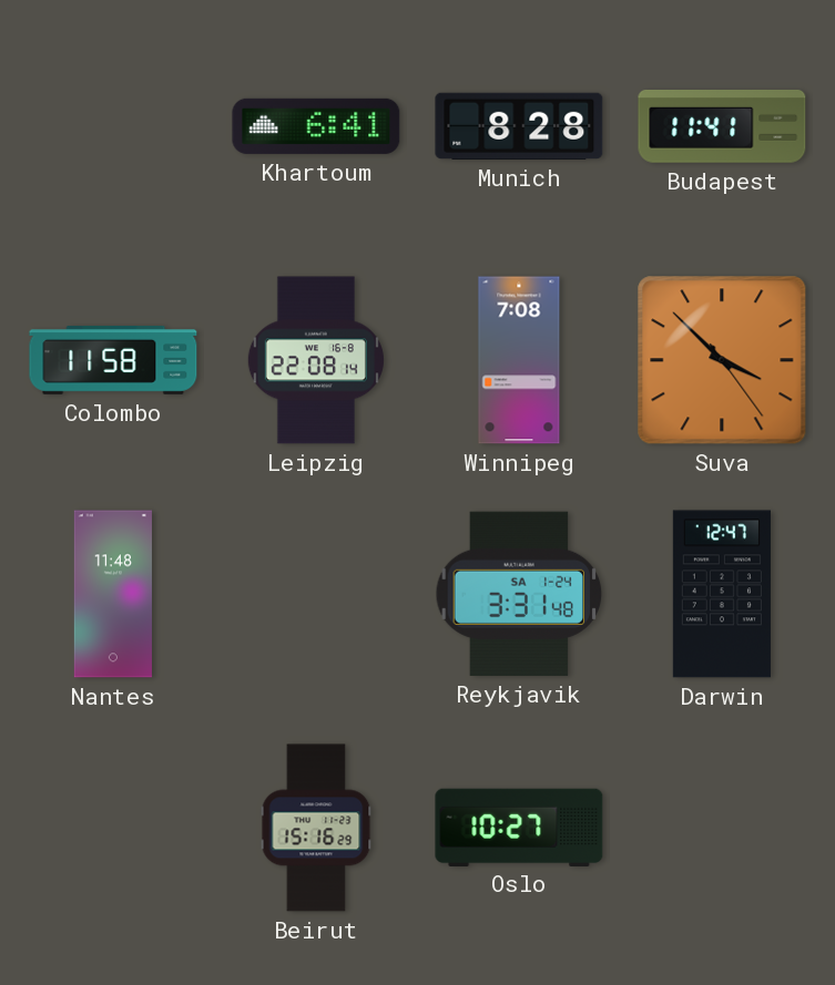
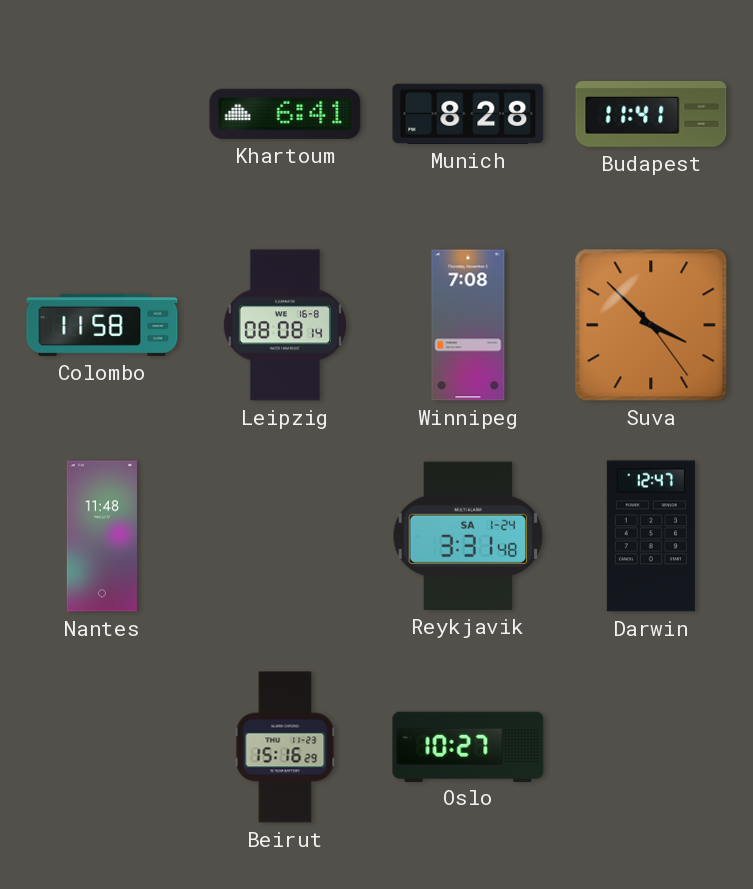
Leipzig: 22:08 -> 08:08
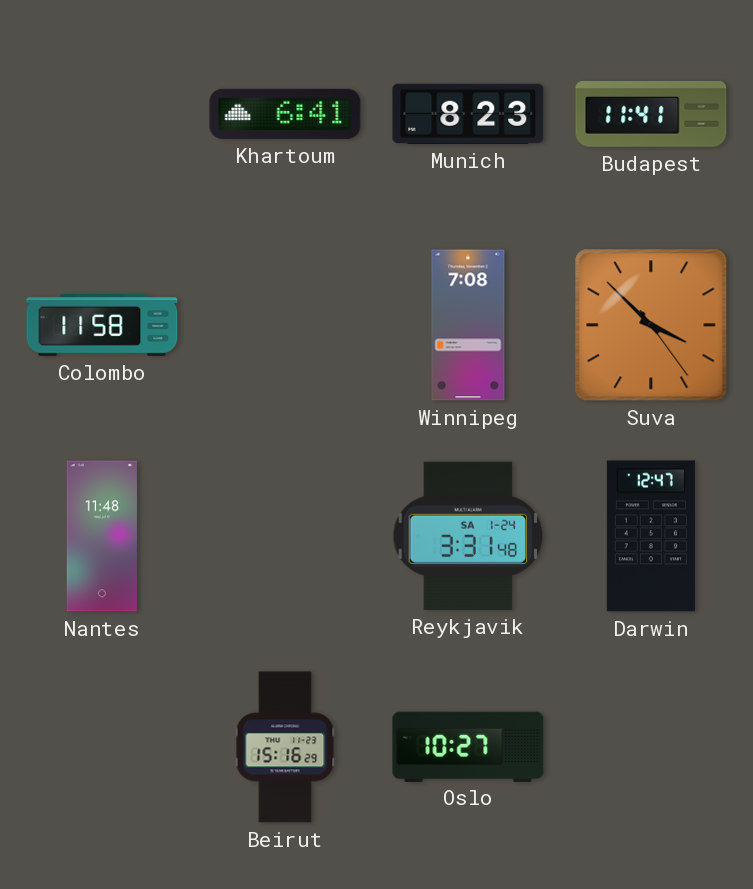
Munich: 8:28 -> 8:23
Leipzig: 08:08 -> none
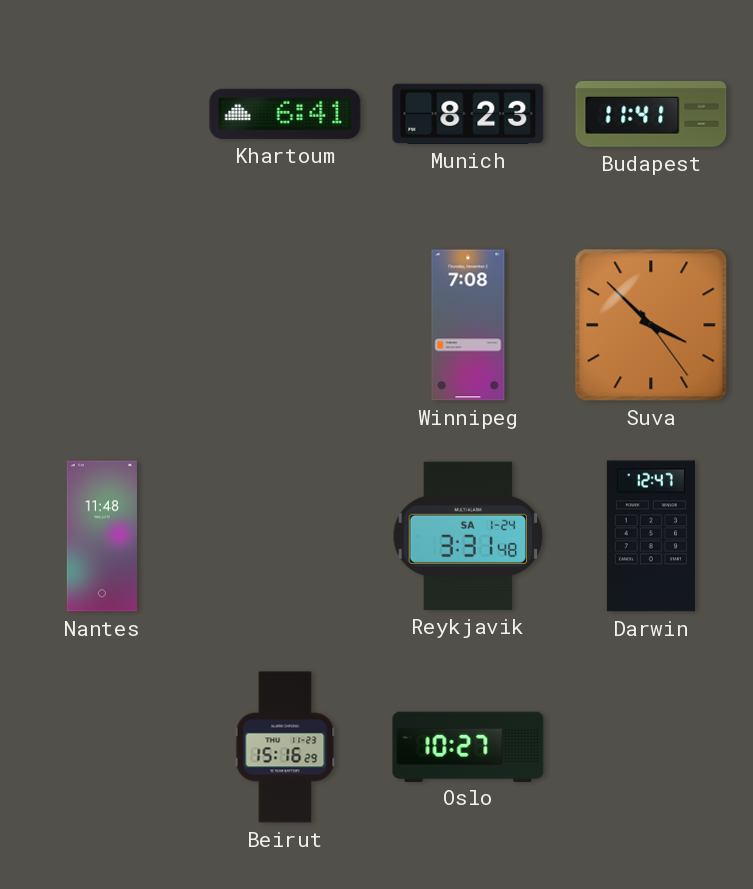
Colombo: 11:58 -> none
